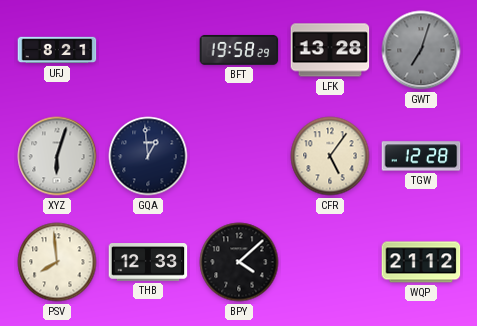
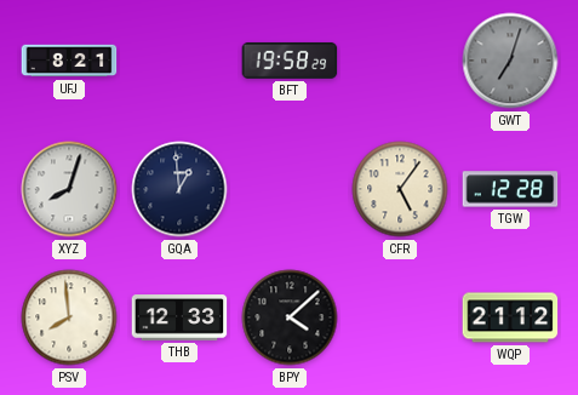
LFK: 13:28 -> none
XYZ: 6:03 -> 8:03
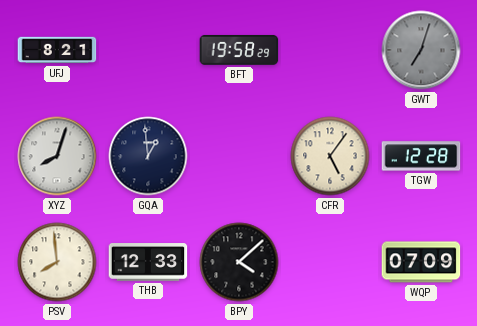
WQP: 21:12 -> 07:09
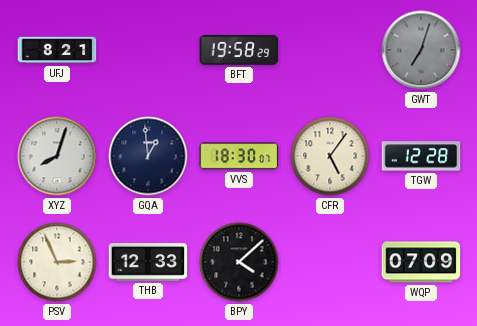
VVS: none -> 18:30
PSV: 7:59 -> 2:56
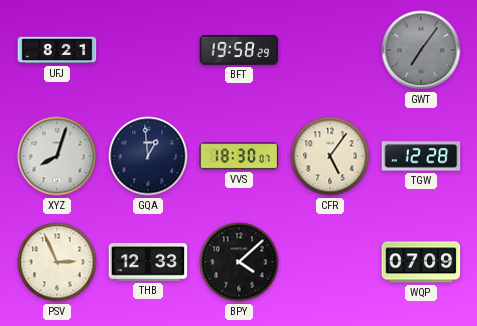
GWT: 7:03 -> 7:06
